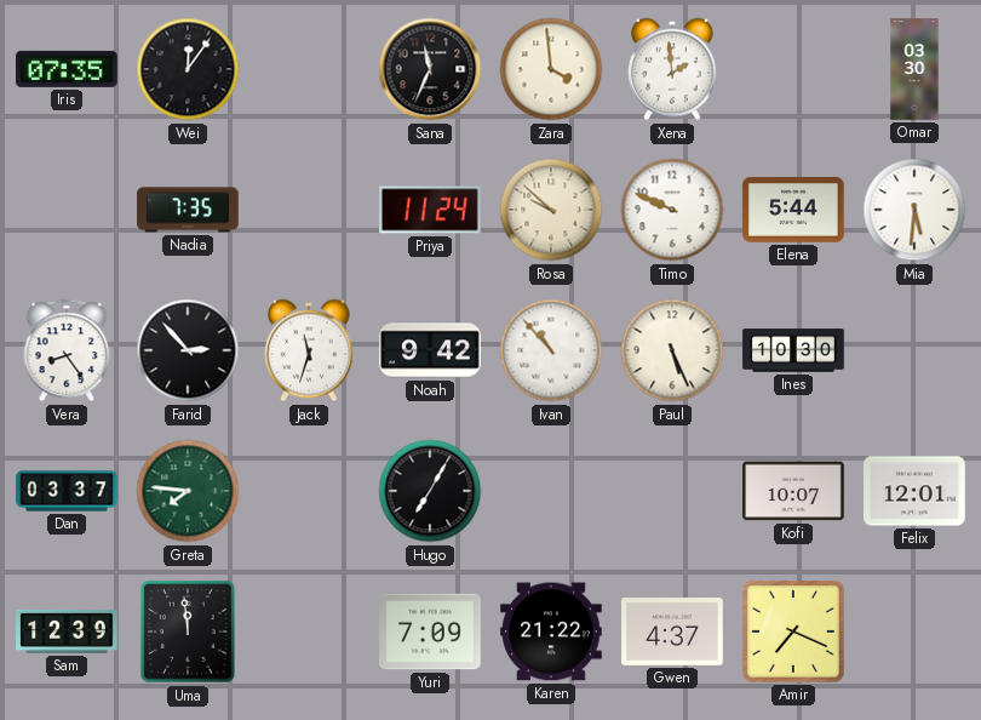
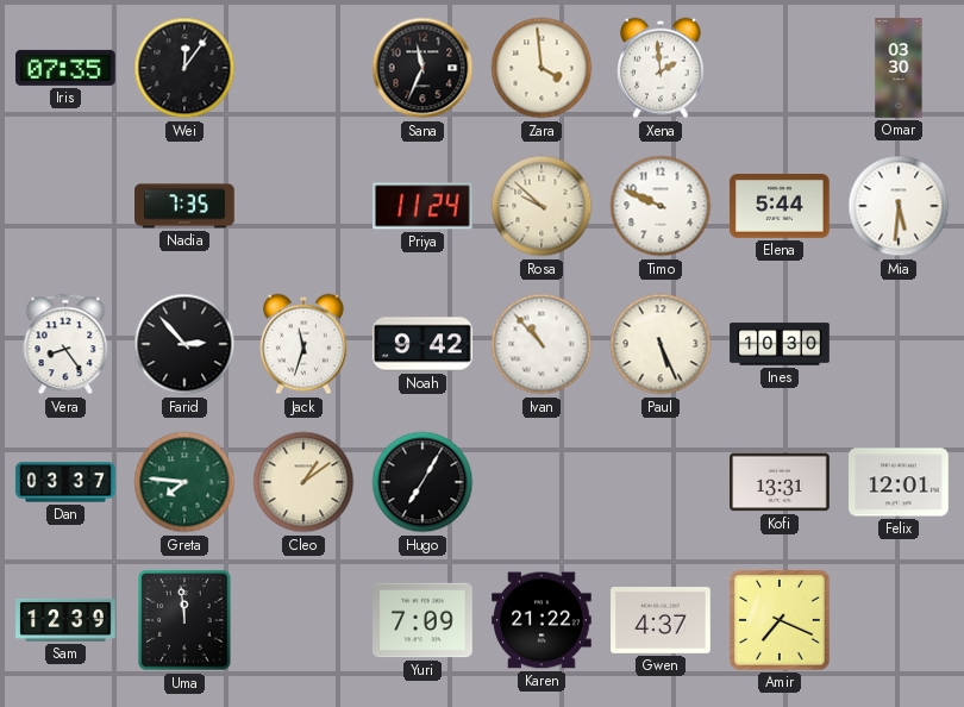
Cleo: none -> 1:09
Kofi: 10:07 -> 13:31
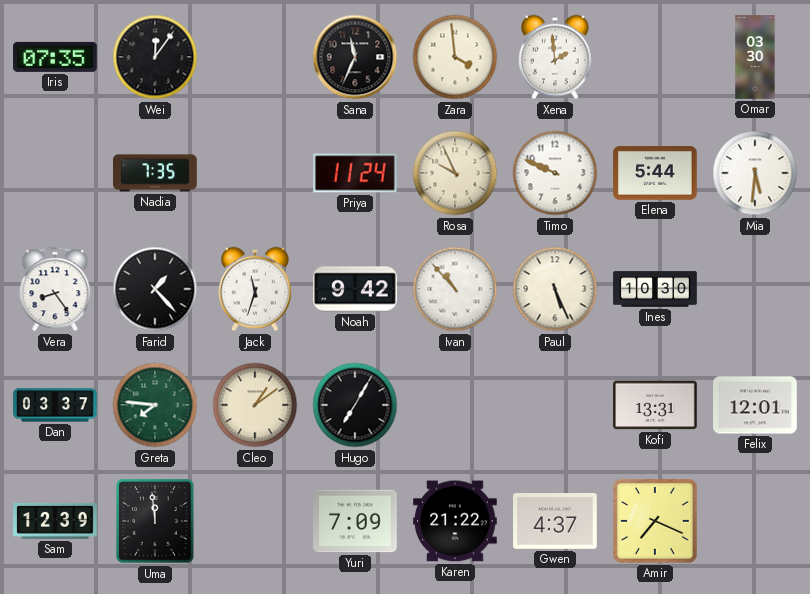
Rosa: 9:52 -> 9:56
Farid: 2:53 -> 1:23
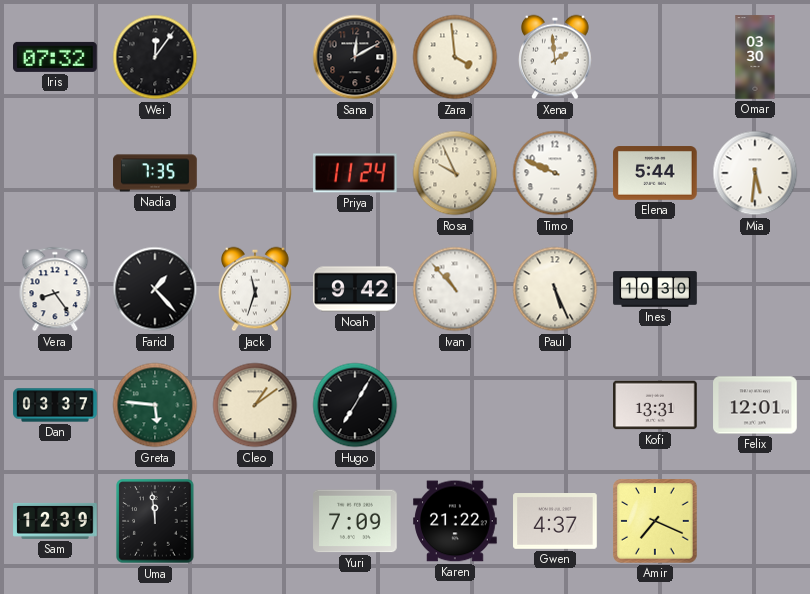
Iris: 07:35 -> 07:32
Sana: 11:34 -> 12:10
Greta: 7:46 -> 5:46
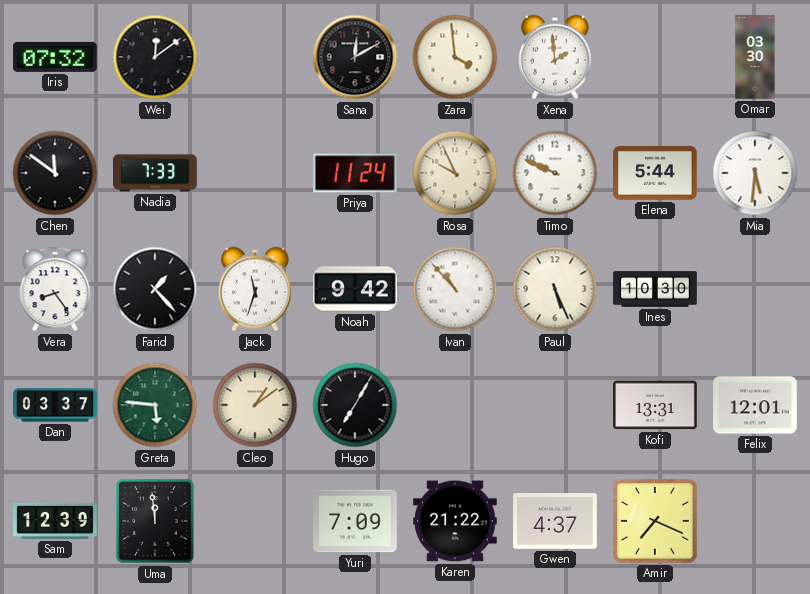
Wei: 12:06 -> 12:09
Chen: none -> 11:51
Nadia: 7:35 -> 7:33
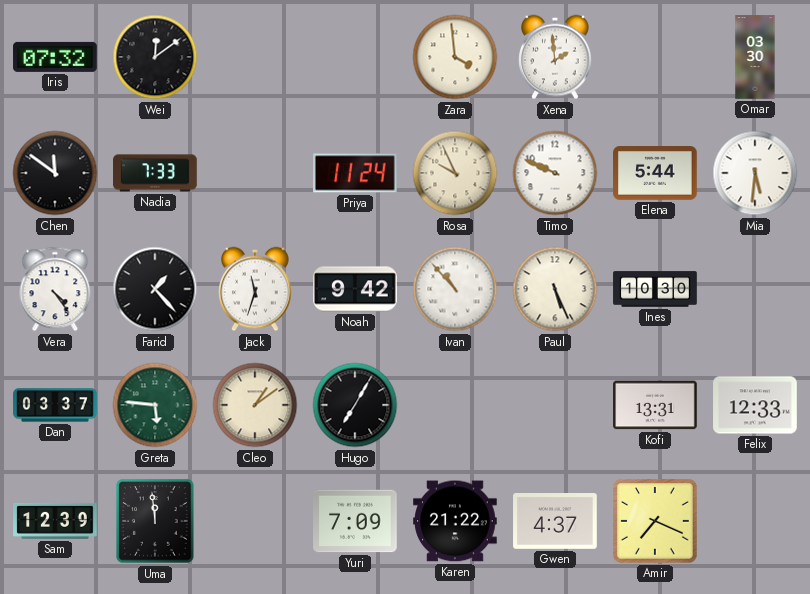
Sana: 12:10 -> none
Vera: 8:24 -> 4:24
Felix: 12:01 -> 12:33
